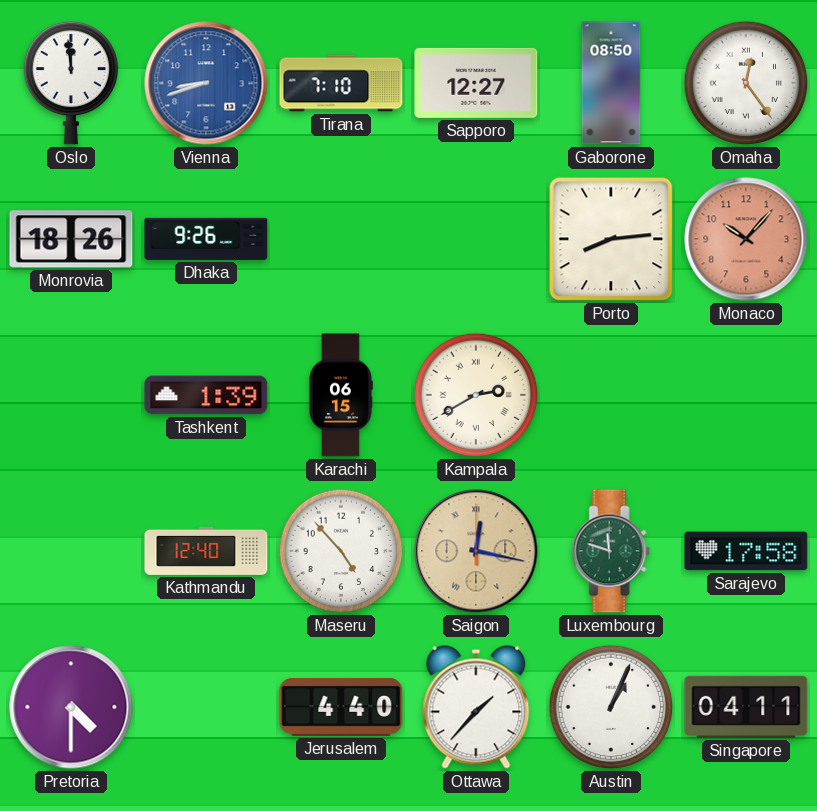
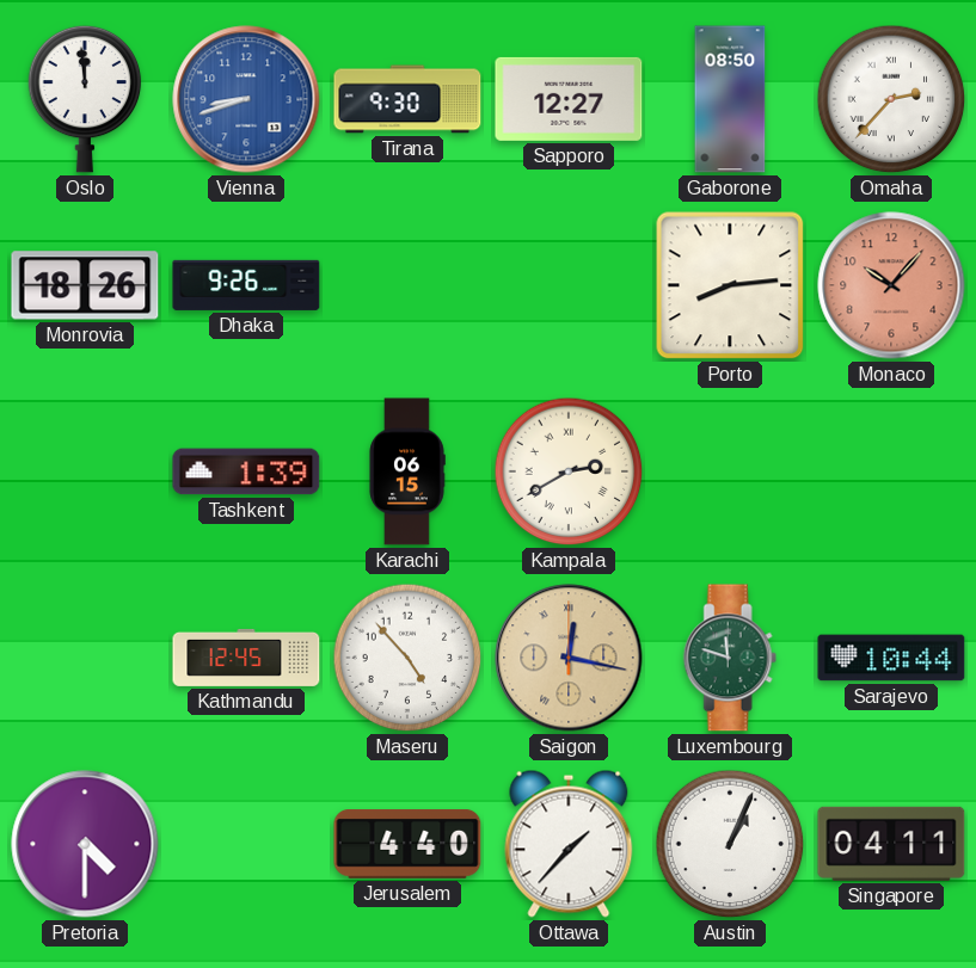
Tirana: 7:10 -> 9:30
Omaha: 12:24 -> 2:37
Kathmandu: 12:40 -> 12:45
Sarajevo: 17:58 -> 10:44
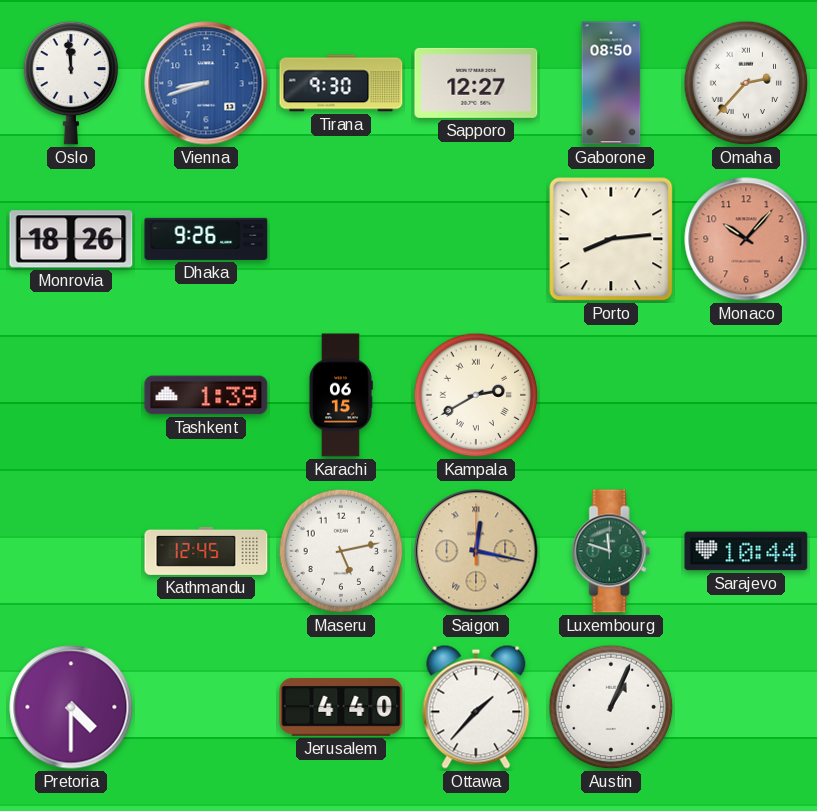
Maseru: 4:53 -> 5:13
Singapore: 04:11 -> none
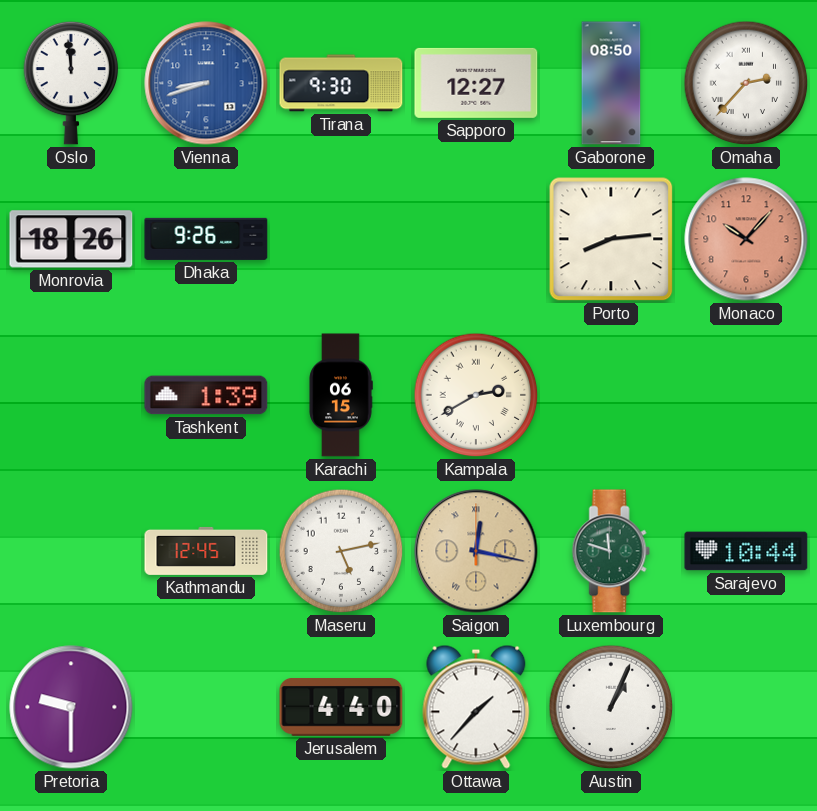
Pretoria: 4:30 -> 9:30
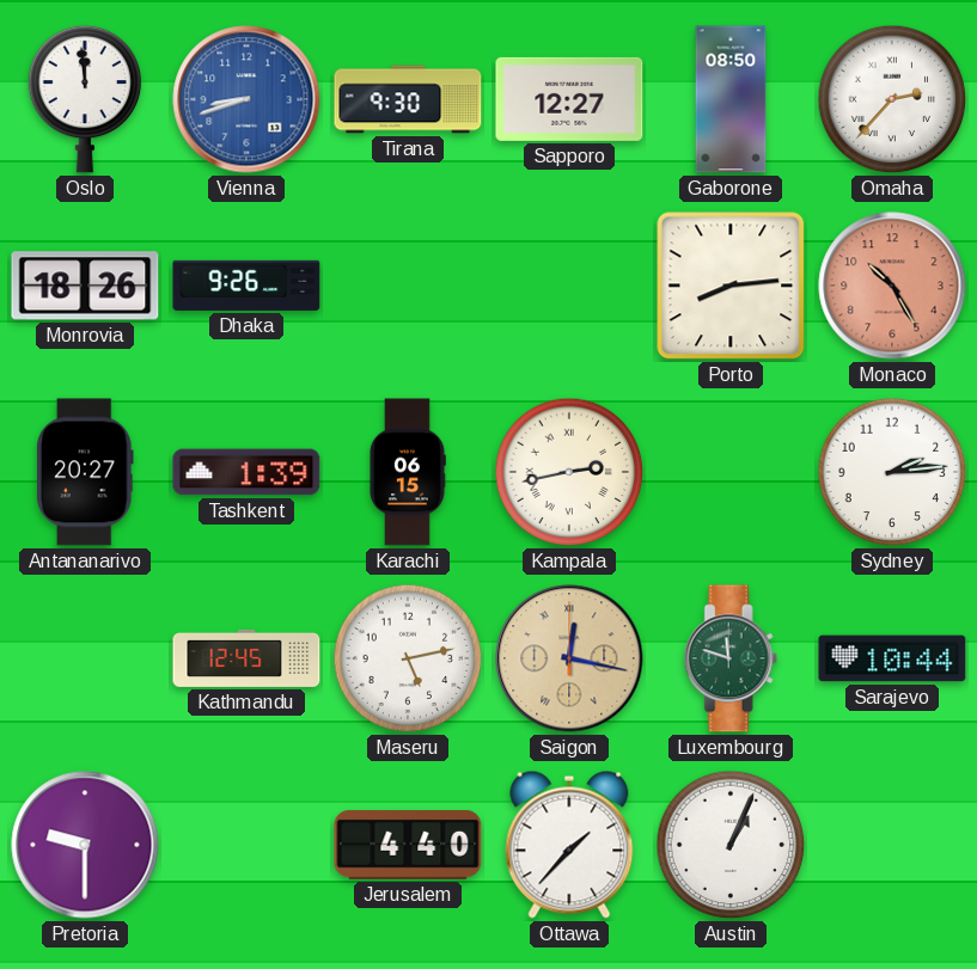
Monaco: 10:07 -> 10:25
Antananarivo: none -> 20:27
Kampala: 2:40 -> 2:43
Sydney: none -> 2:14
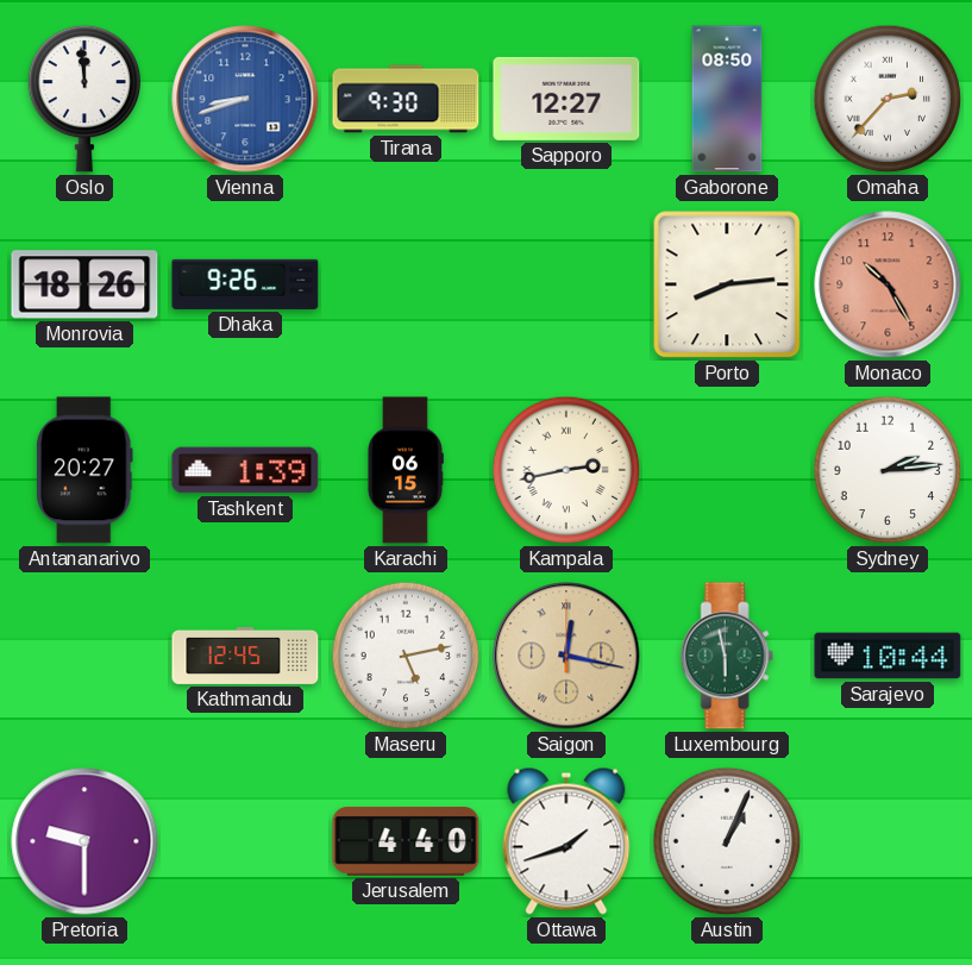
Luxembourg: 11:48 -> 5:58
Ottawa: 1:37 -> 1:42
